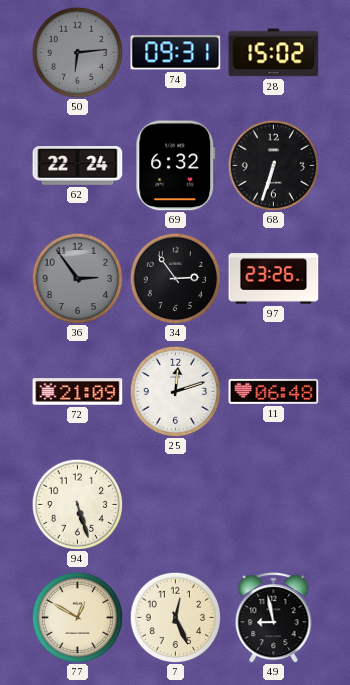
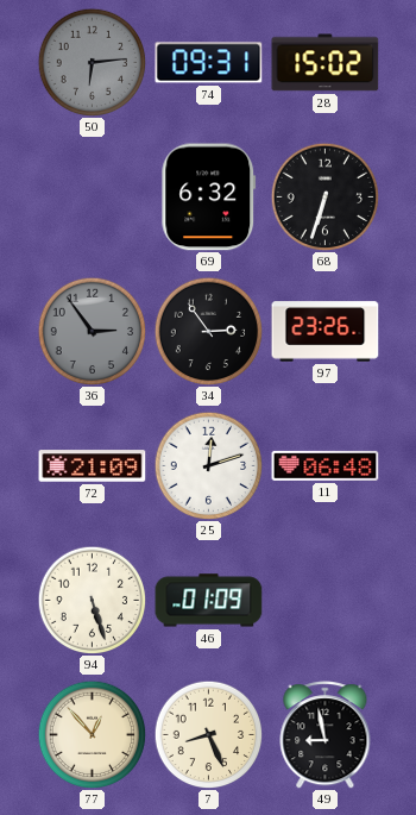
62: 22:24 -> none
46: none -> 01:09
77: 12:50 -> 12:53
7: 12:26 -> 8:26
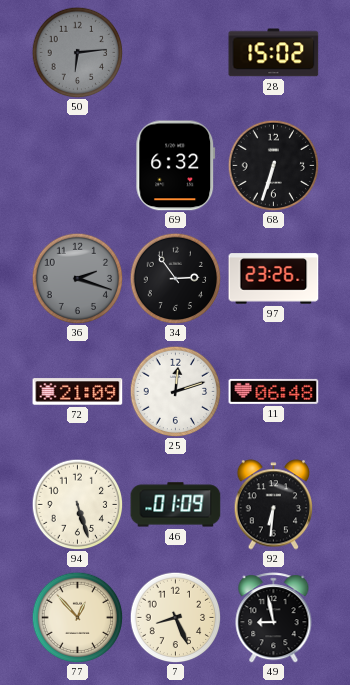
74: 09:31 -> none
36: 2:54 -> 2:18
92: none -> 6:31
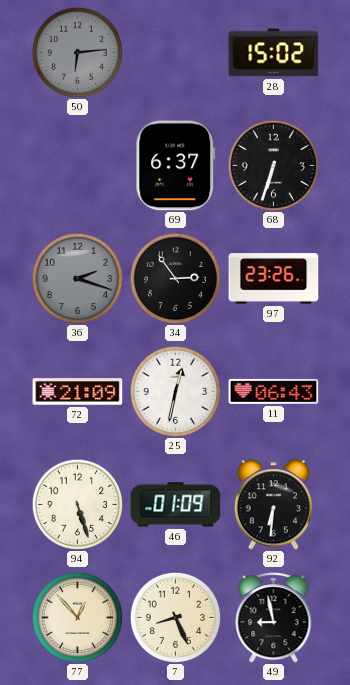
69: 6:32 -> 6:37
25: 12:12 -> 12:32
11: 06:48 -> 06:43
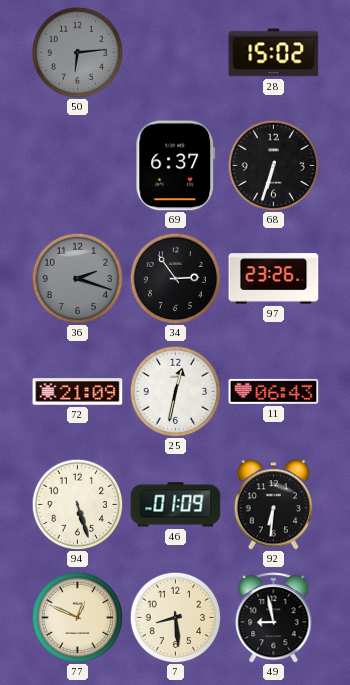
77: 12:53 -> 12:49
7: 8:26 -> 8:29
